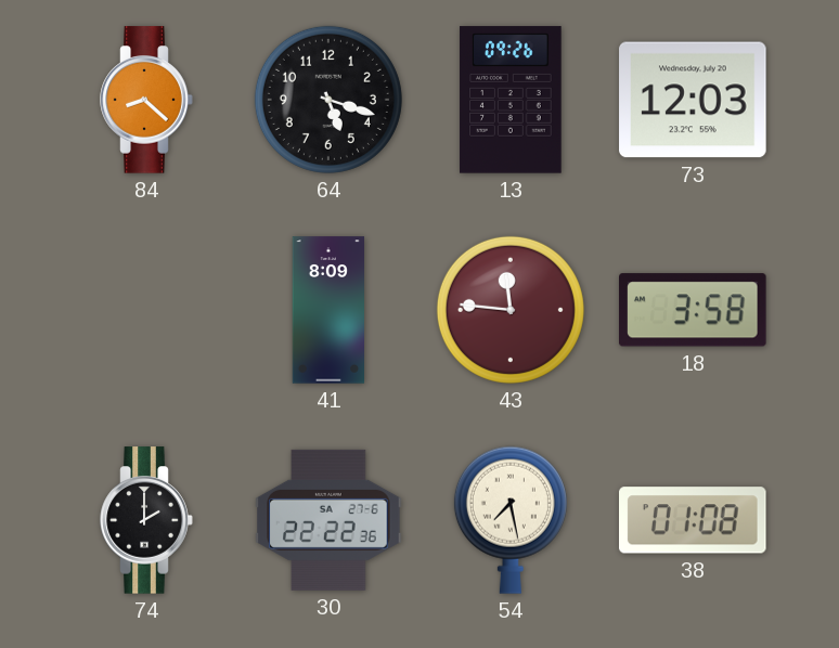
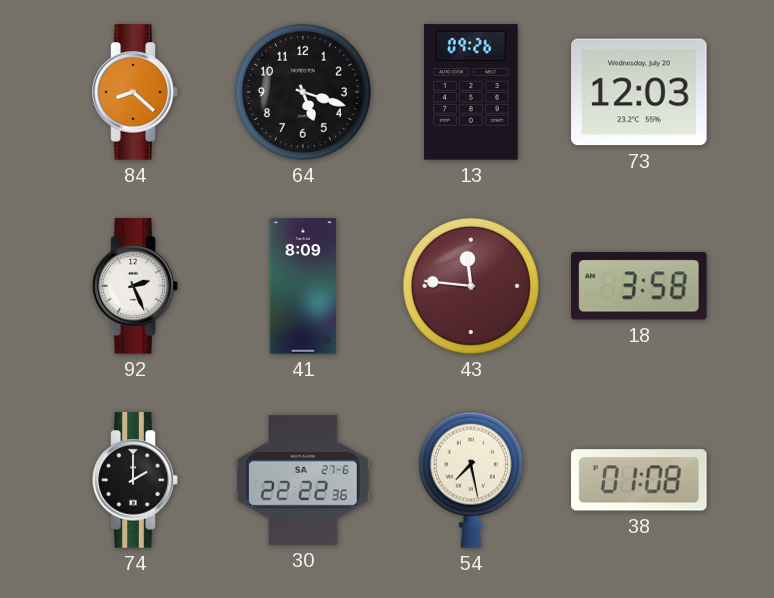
92: none -> 2:26
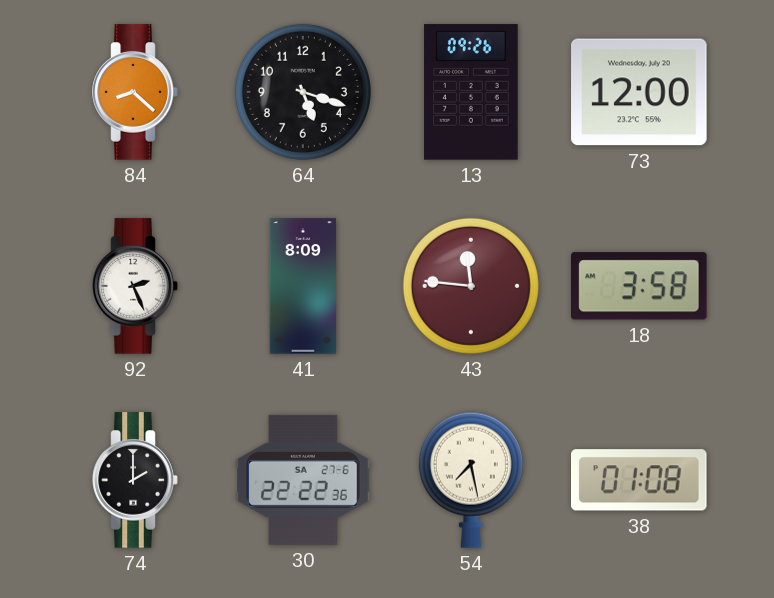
73: 12:03 -> 12:00
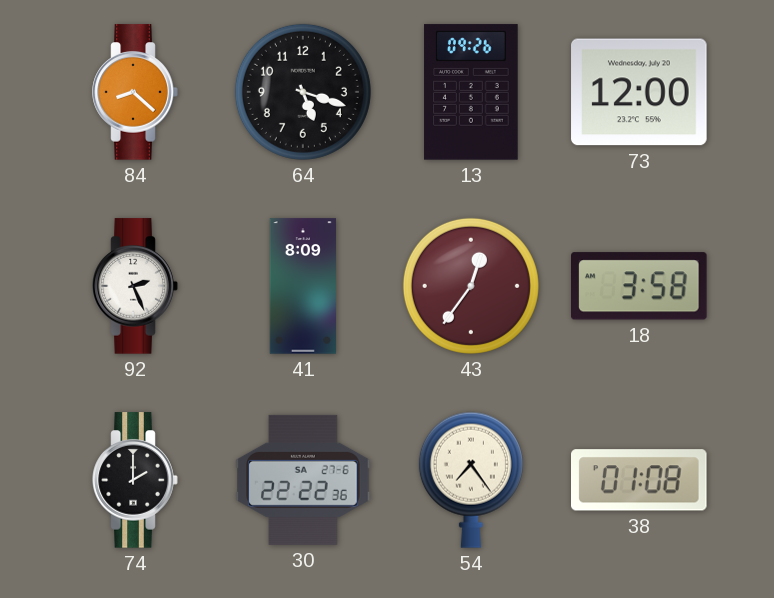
43: 11:46 -> 12:36
54: 7:28 -> 7:24
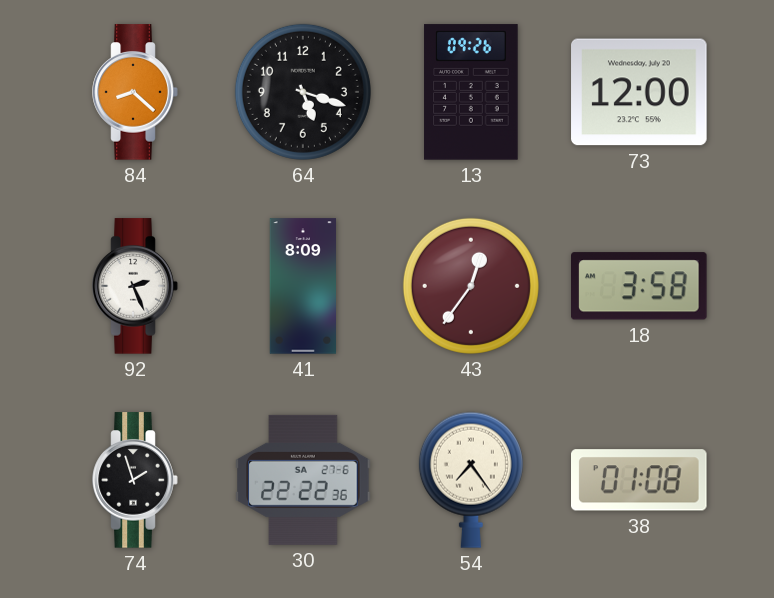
74: 2:00 -> 1:57
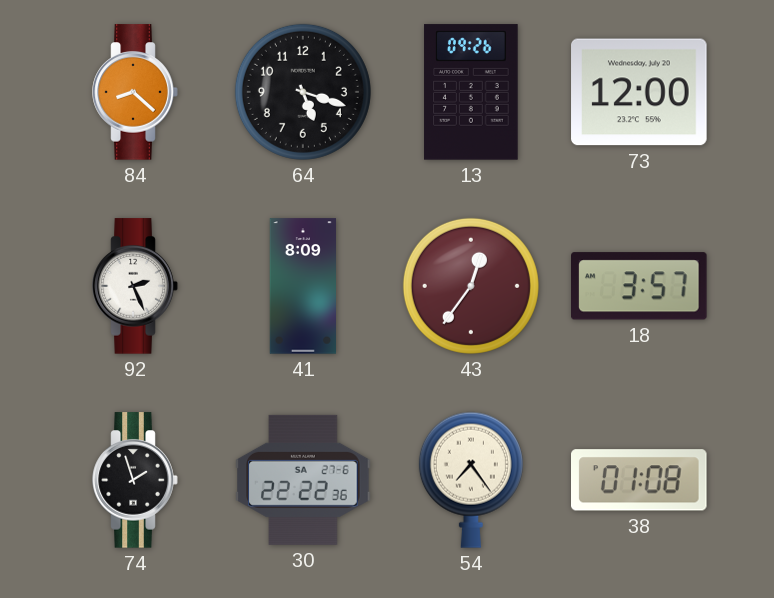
18: 3:58 -> 3:57
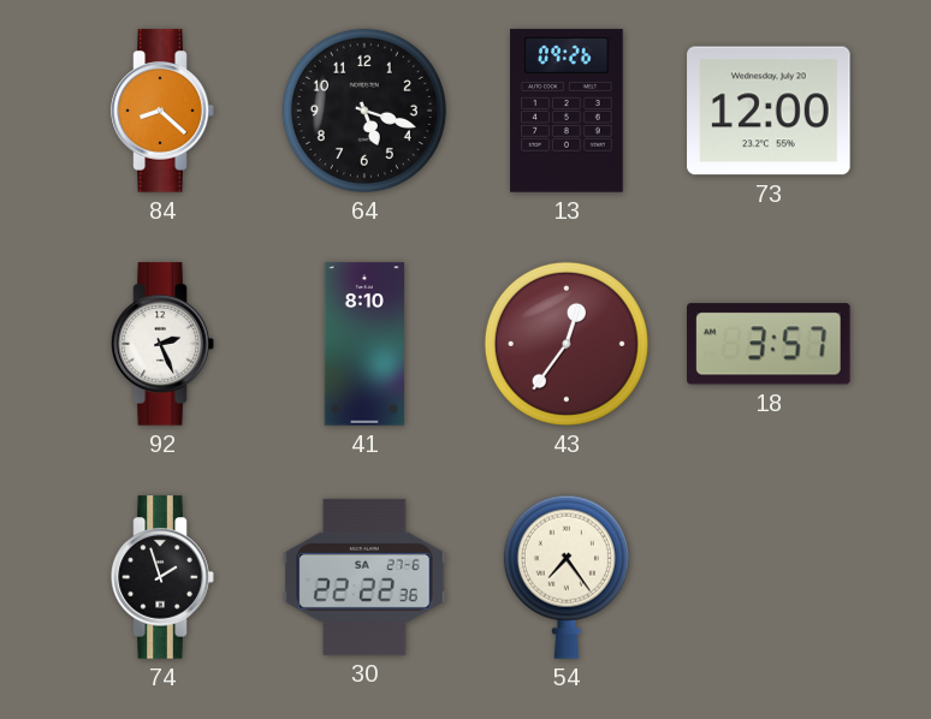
41: 8:09 -> 8:10
38: 01:08 -> none
